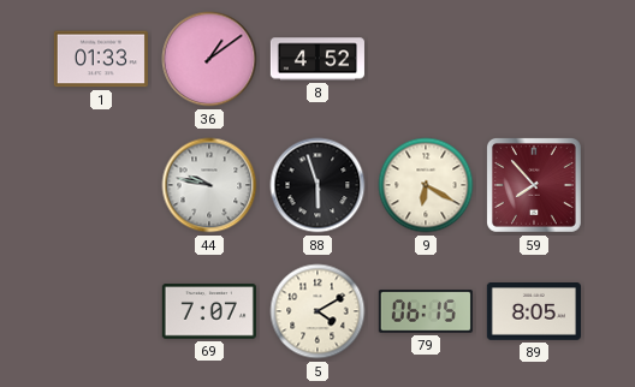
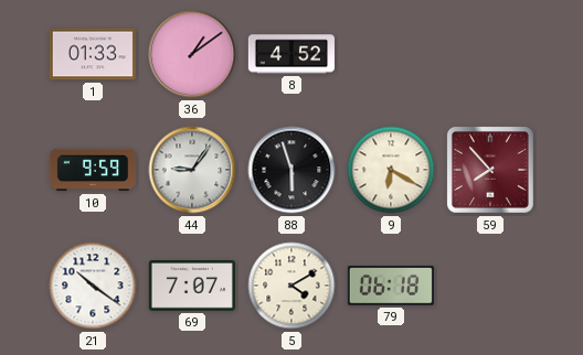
10: none -> 9:59
44: 9:47 -> 9:06
21: none -> 10:21
79: 06:15 -> 06:18
89: 8:05 -> none
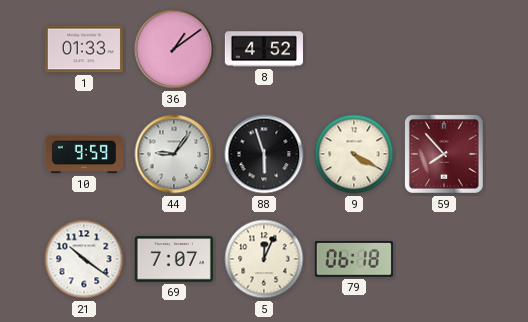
9: 6:20 -> 4:20
5: 4:10 -> 12:04
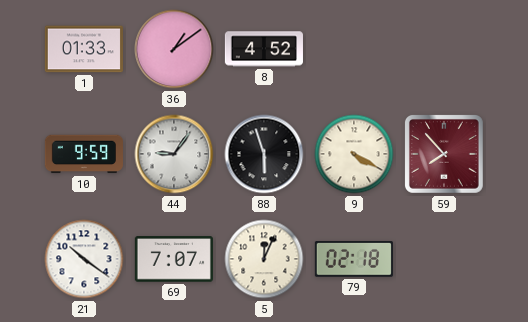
79: 06:18 -> 02:18
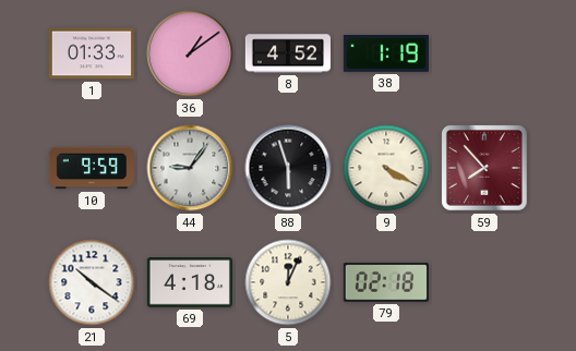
38: none -> 1:19
69: 7:07 -> 4:18
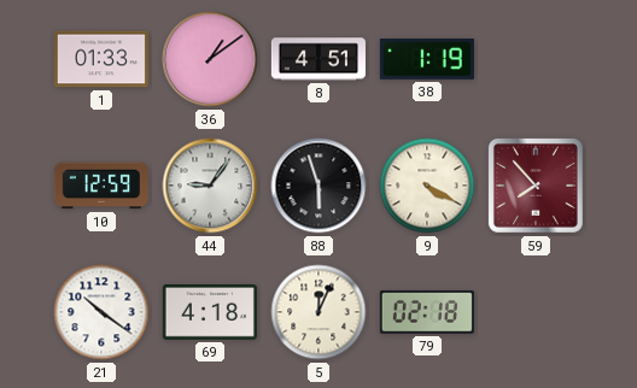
8: 4:52 -> 4:51
10: 9:59 -> 12:59
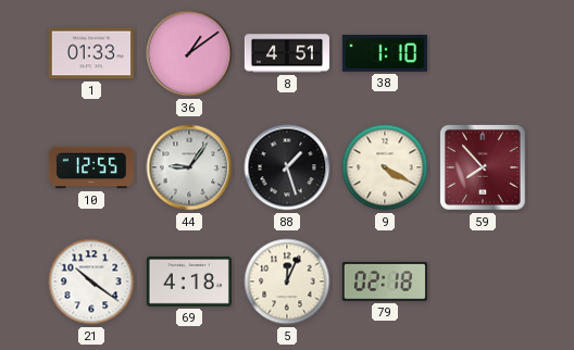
38: 1:19 -> 1:10
10: 12:59 -> 12:55
88: 5:57 -> 1:27
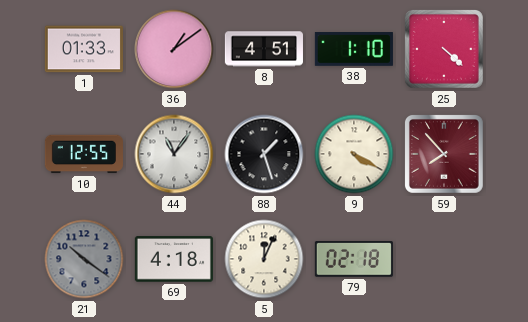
25: none -> 4:22
44: 9:06 -> 11:06
21 dial: white -> grey
